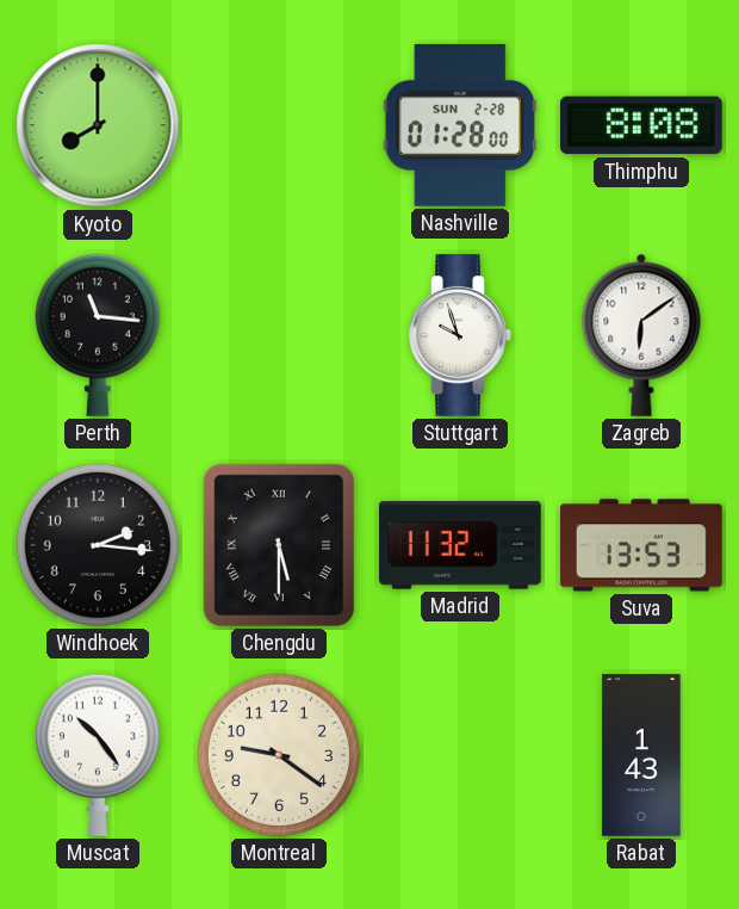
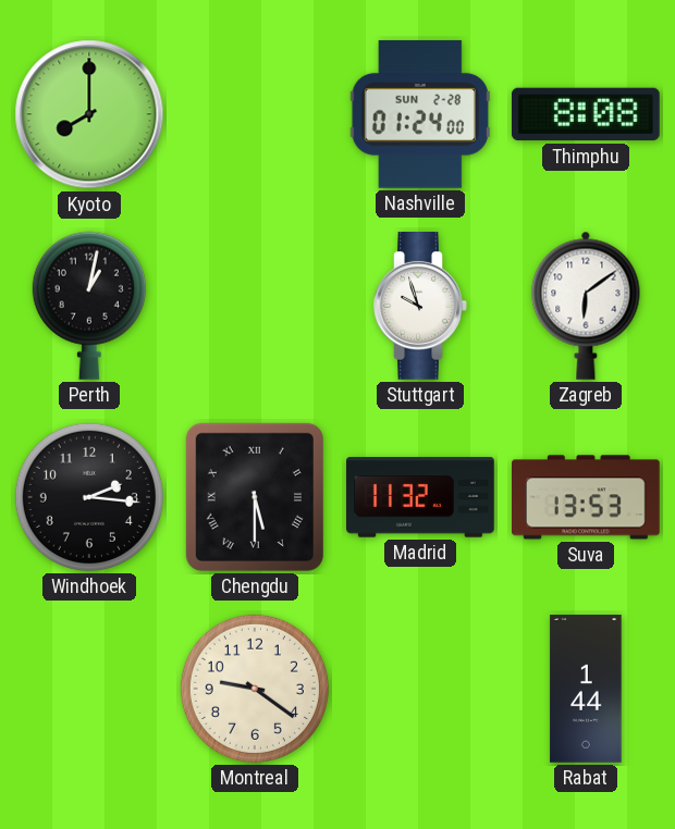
Nashville: 01:28 -> 01:24
Perth: 11:16 -> 1:02
Muscat: 10:24 -> none
Rabat: 1:43 -> 1:44
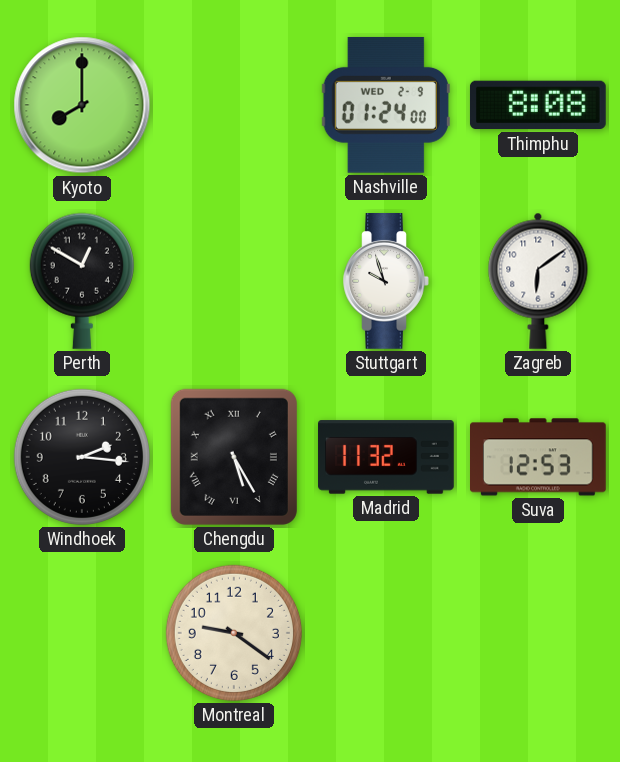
Nashville date: SUN 2-28 -> WED 2-9
Perth: 1:02 -> 12:50
Chengdu: 5:30 -> 5:25
Suva: 13:53 -> 12:53
Rabat: 1:44 -> none
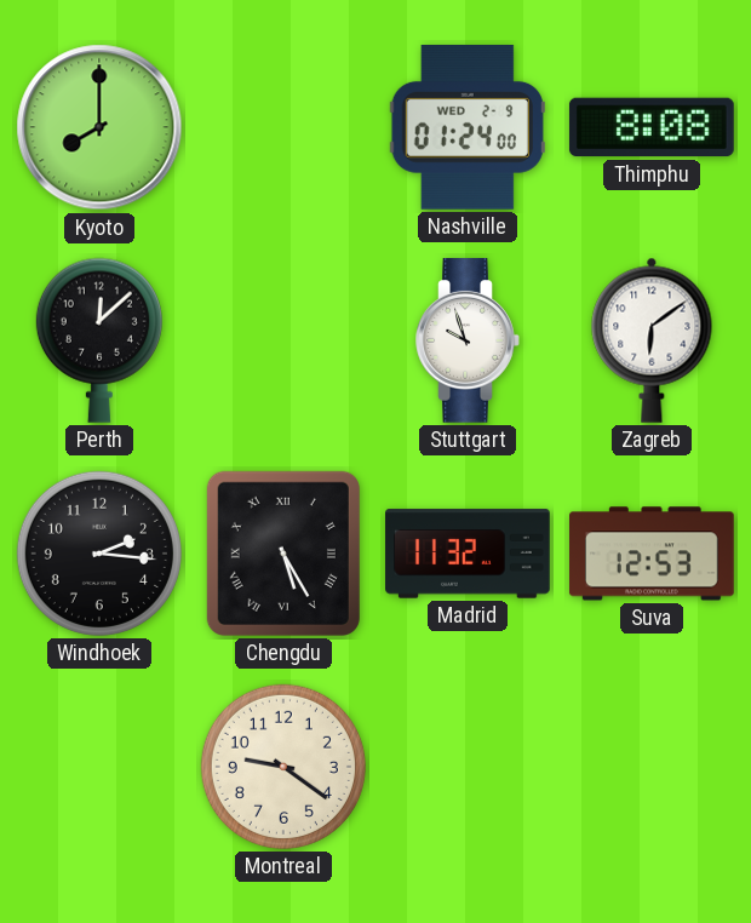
Perth: 12:50 -> 12:08
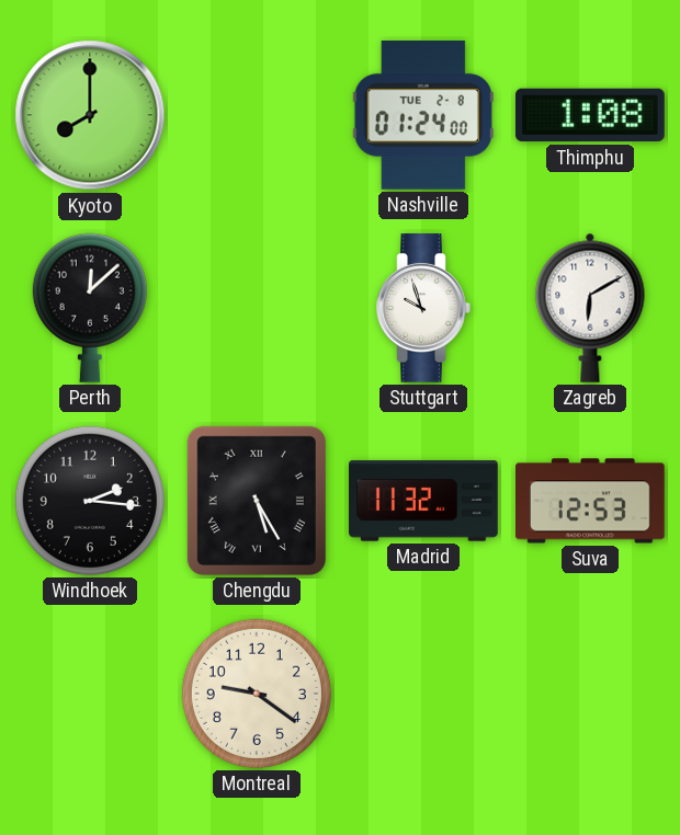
Nashville date: WED 2-9 -> TUE 2-8
Thimphu: 8:08 -> 1:08
Zagreb: 6:09 -> 6:10
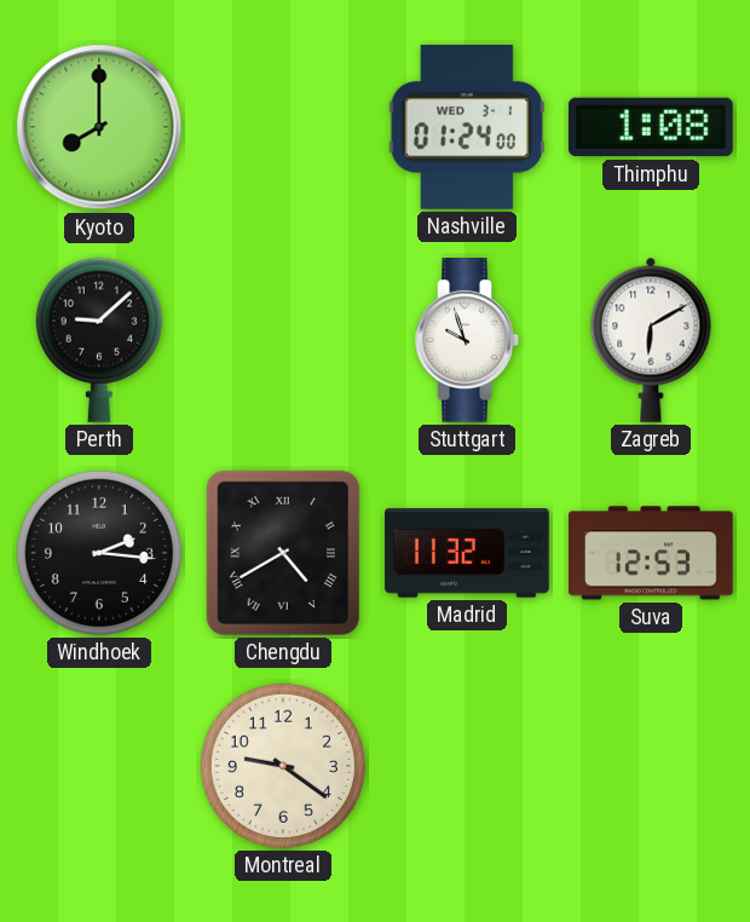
Nashville date: TUE 2-8 -> WED 3-1
Perth: 12:08 -> 9:08
Chengdu: 5:25 -> 4:40
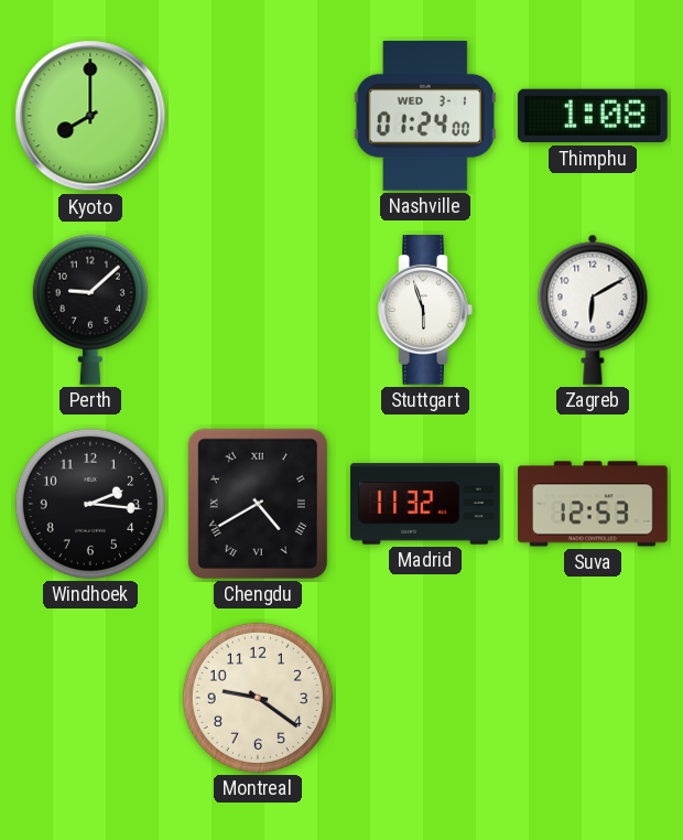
Stuttgart: 9:57 -> 5:57
